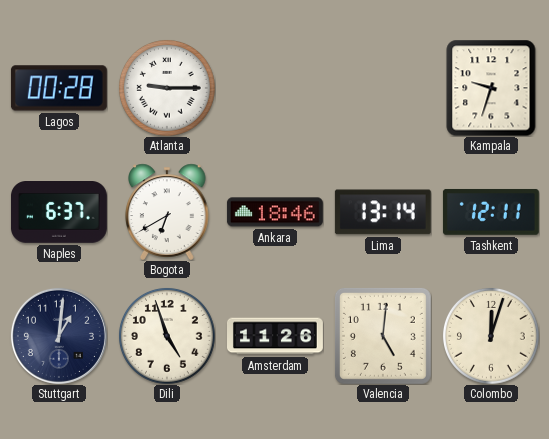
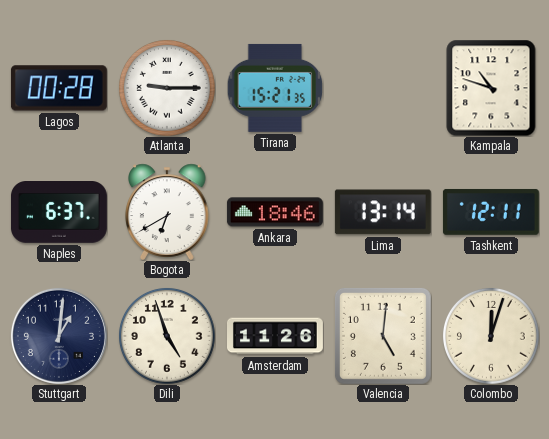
Tirana: none -> 15:21
Kampala: 9:33 -> 10:48
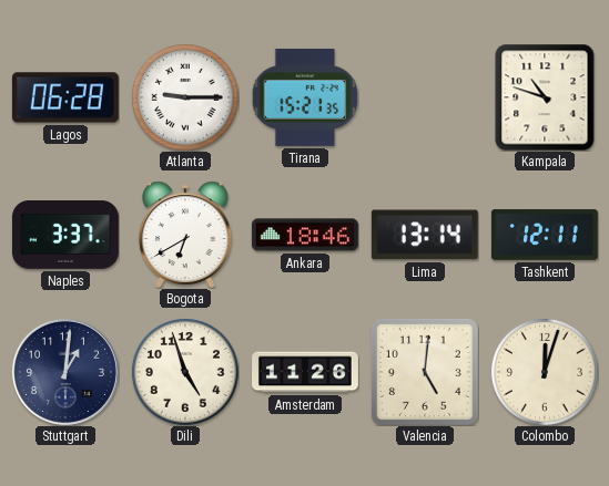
Lagos: 00:28 -> 06:28
Naples: 6:37 -> 3:37
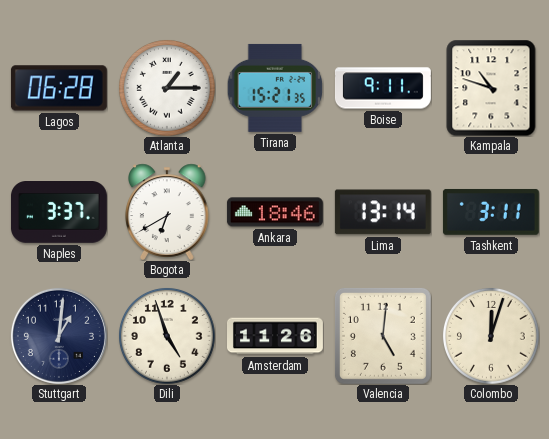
Atlanta: 9:15 -> 1:15
Boise: none -> 9:11
Tashkent: 12:11 -> 3:11
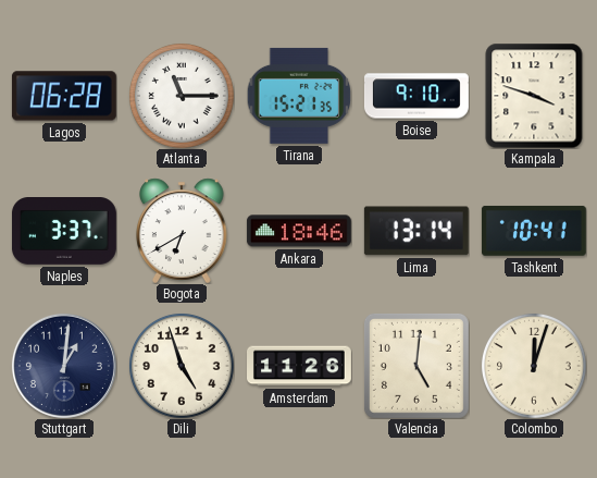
Atlanta: 1:15 -> 11:15
Boise: 9:11 -> 9:10
Kampala: 10:48 -> 3:48
Tashkent: 3:11 -> 10:41
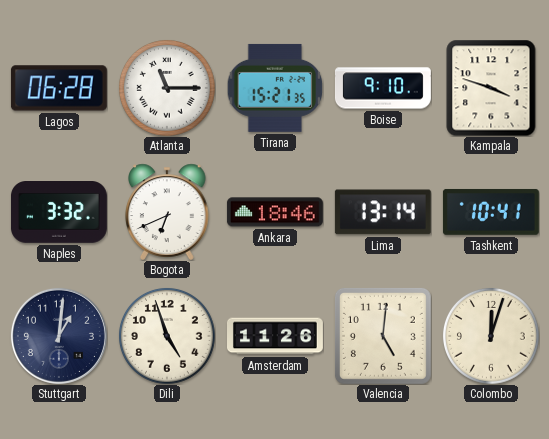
Naples: 3:37 -> 3:32
Bogota: 6:40 -> 6:41
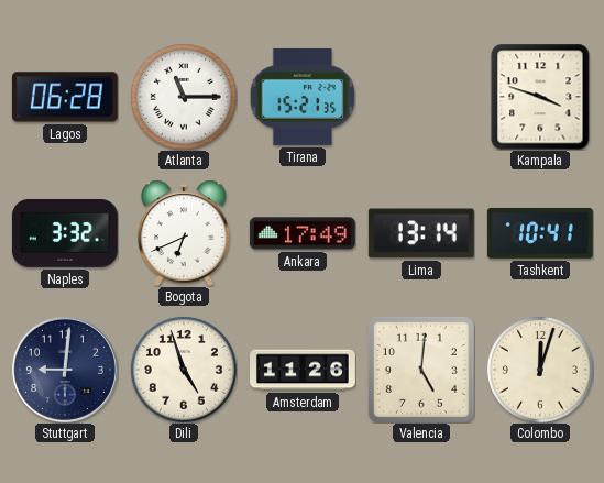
Boise: 9:10 -> none
Ankara: 18:46 -> 17:49
Stuttgart: 1:01 -> 9:01
